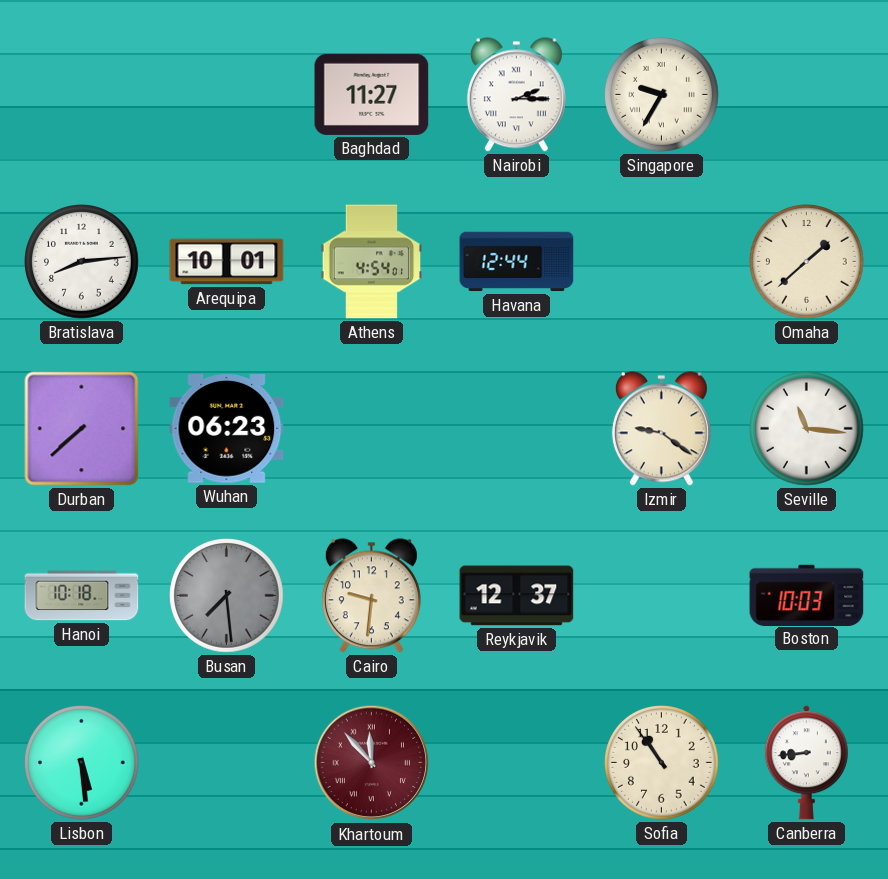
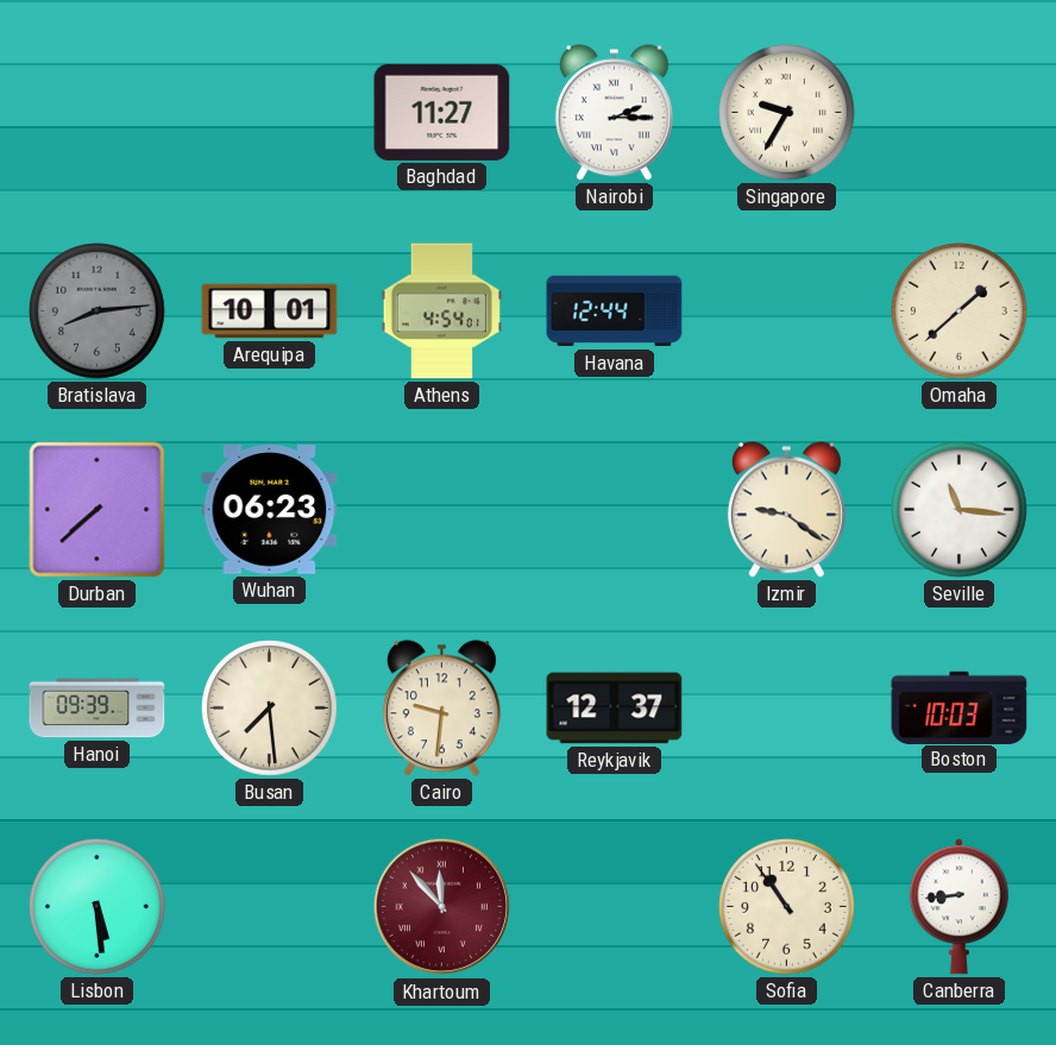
Bratislava dial: white -> grey
Hanoi: 10:18 -> 09:39
Busan dial: grey -> cream
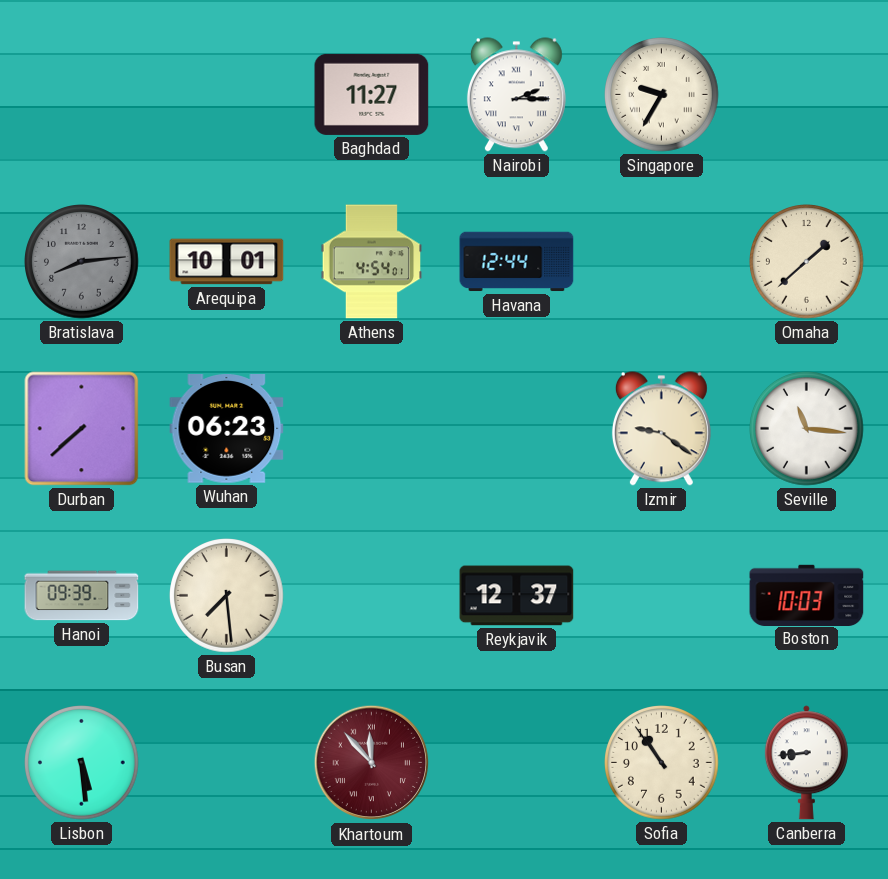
Cairo: 9:31 -> none
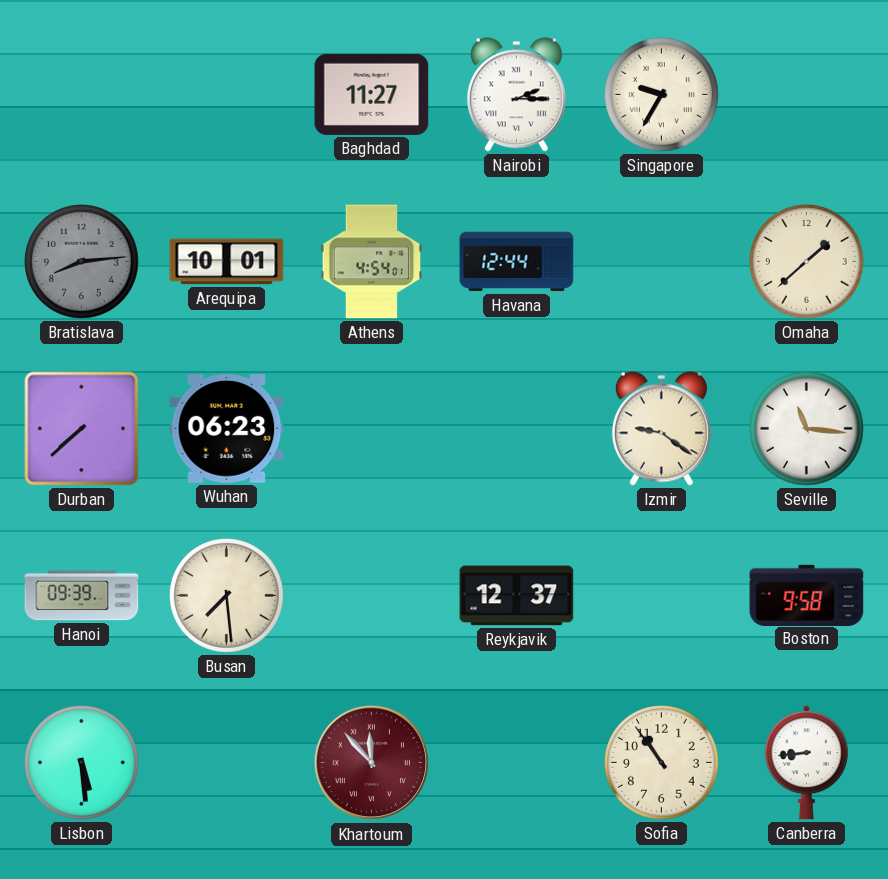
Boston: 10:03 -> 9:58
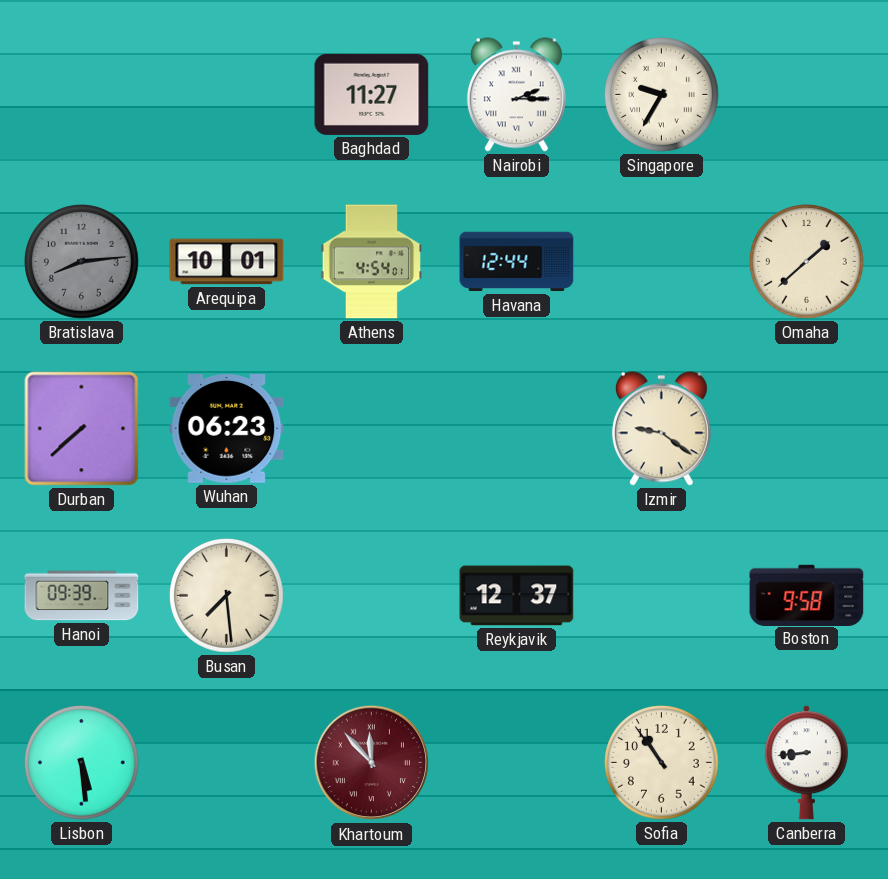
Seville: 11:16 -> none
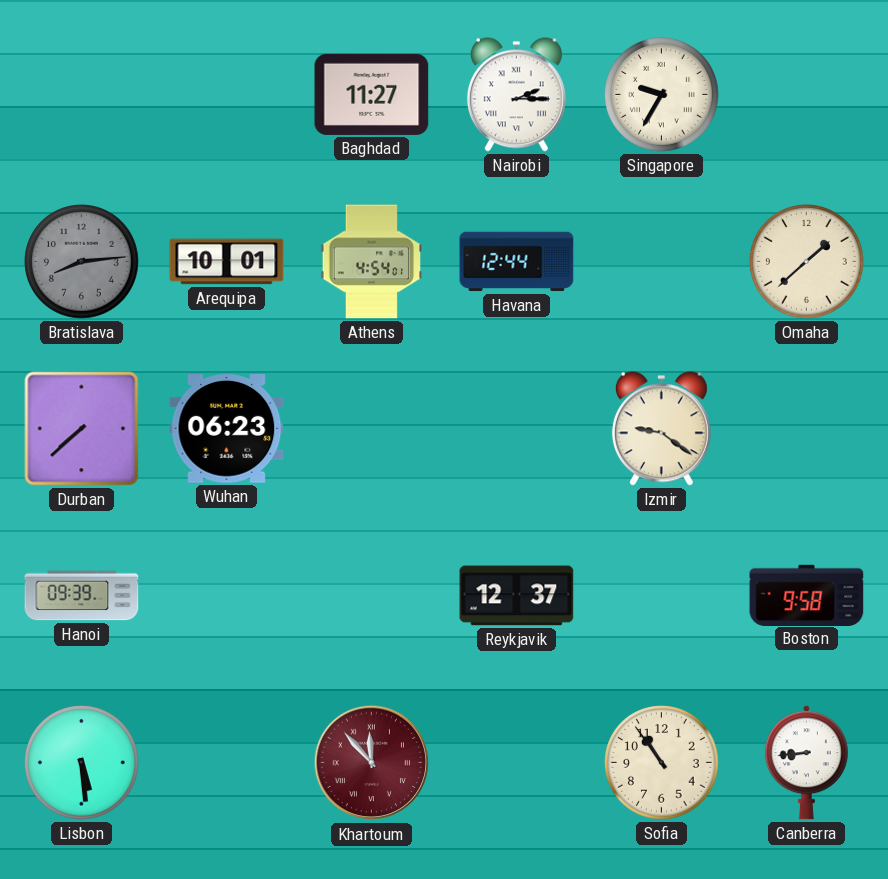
Busan: 7:29 -> none
